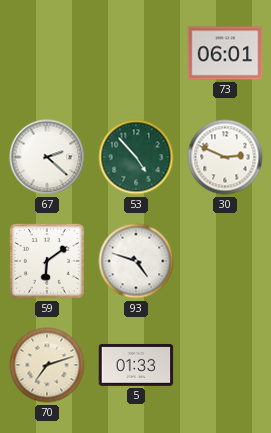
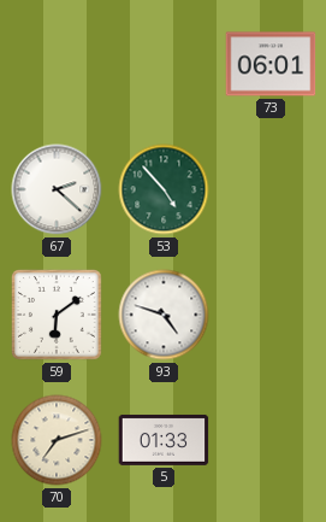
30: 2:49 -> none
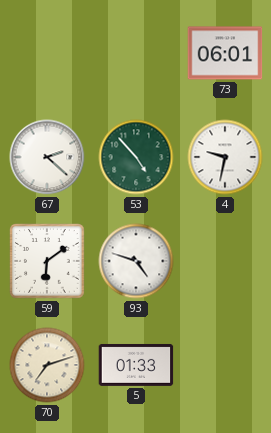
4: none -> 9:32
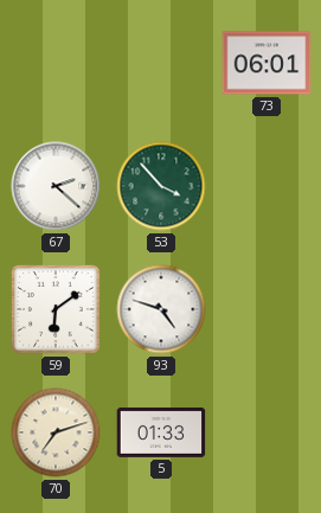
53: 4:53 -> 3:53
4: 9:32 -> none
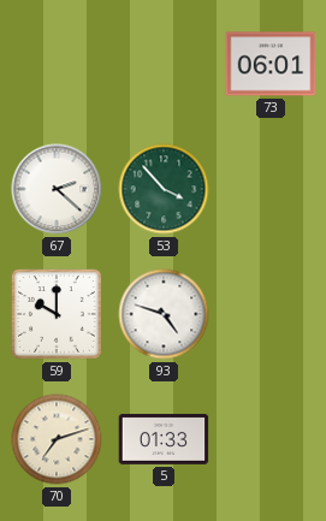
59: 6:09 -> 10:00
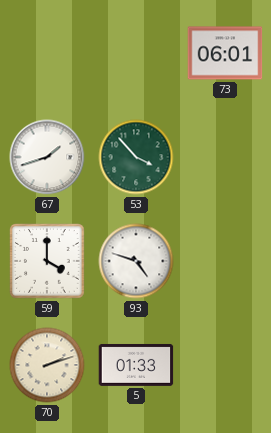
67: 2:22 -> 1:42
59: 10:00 -> 4:00
70: 7:12 -> 2:12
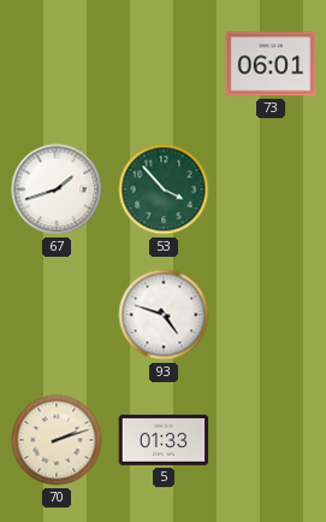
59: 4:00 -> none
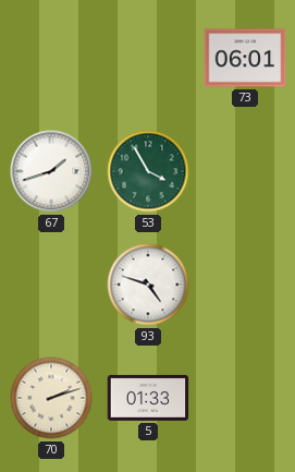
53: 3:53 -> 3:55
